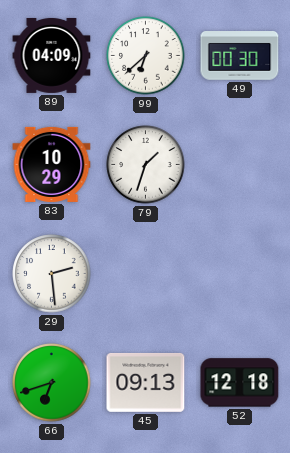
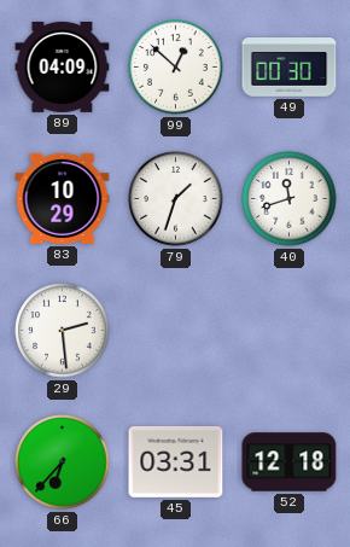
99: 6:38 -> 12:52
40: none -> 11:42
66: 6:42 -> 6:37
45: 09:13 -> 03:31
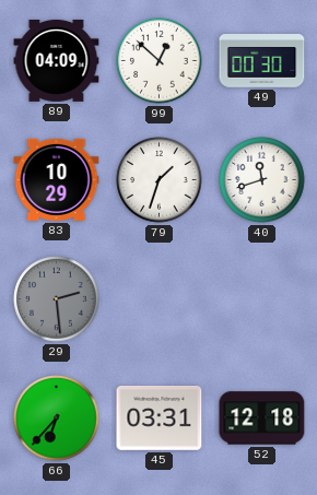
29 dial: white -> grey
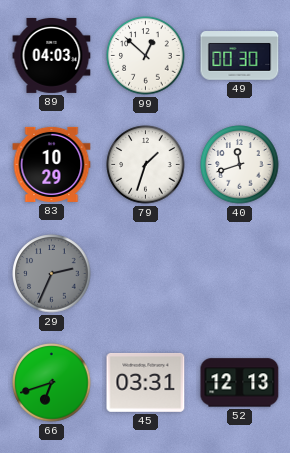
89: 04:09 -> 04:03
29: 2:29 -> 2:34
66: 6:37 -> 6:42
52: 12:18 -> 12:13
